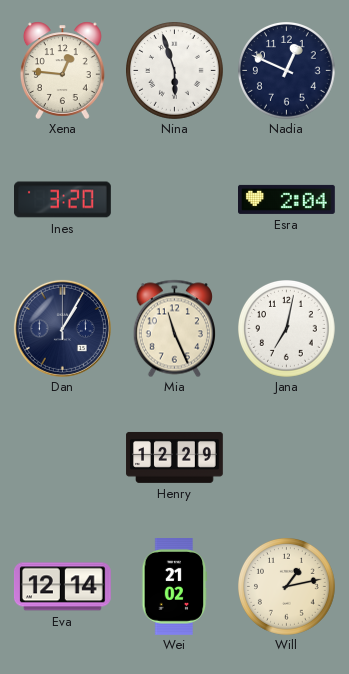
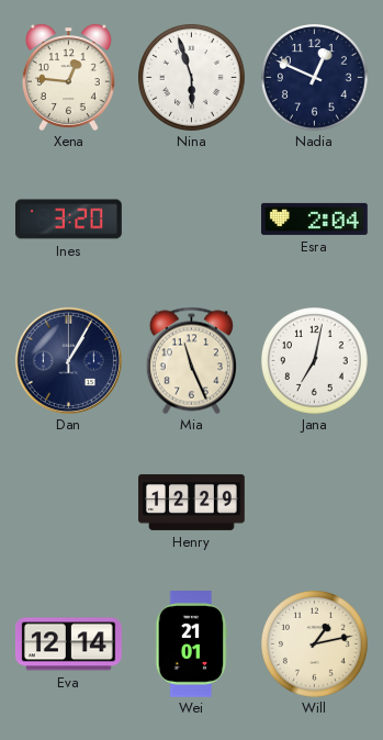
Wei: 21:02 -> 21:01
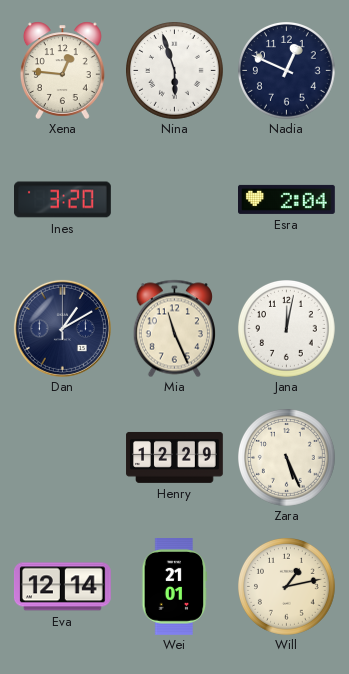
Dan: 1:05 -> 1:10
Jana: 7:02 -> 12:02
Zara: none -> 5:26
